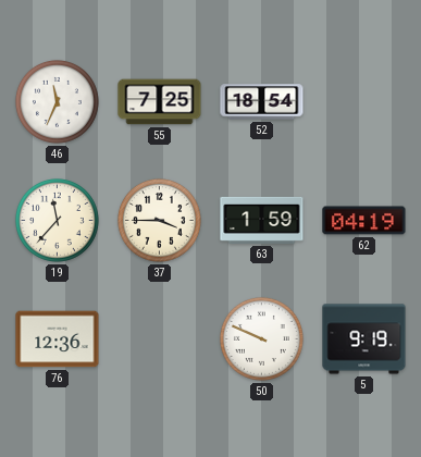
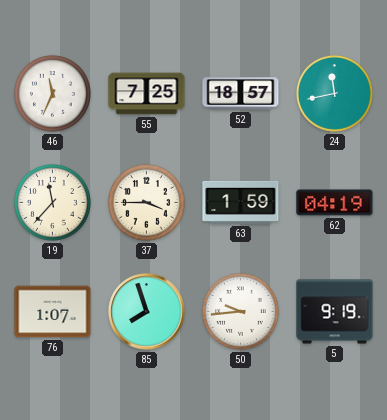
52: 18:54 -> 18:57
24: none -> 11:43
76: 12:36 -> 1:07
85: none -> 7:57
50: 9:49 -> 9:44
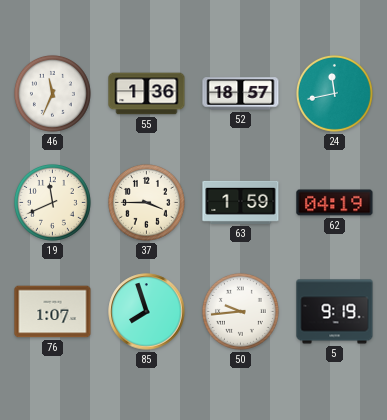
55: 7:25 -> 1:36
19: 11:37 -> 11:41
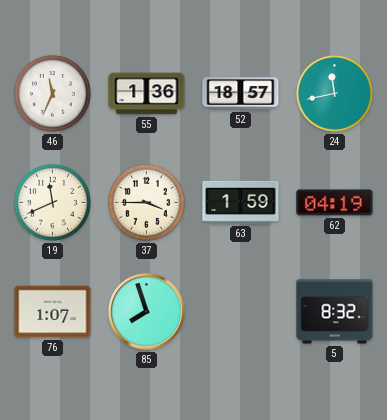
50: 9:44 -> none
5: 9:19 -> 8:32
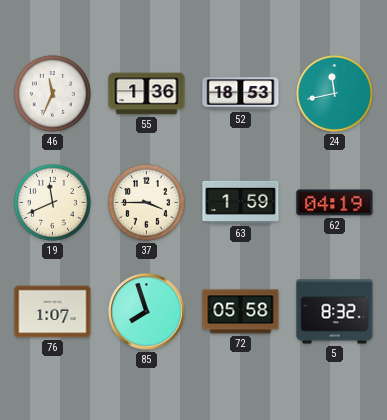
52: 18:57 -> 18:53
72: none -> 05:58
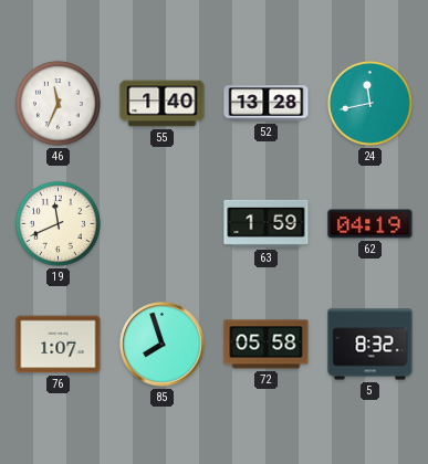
55: 1:36 -> 1:40
52: 18:53 -> 13:28
37: 3:45 -> none
